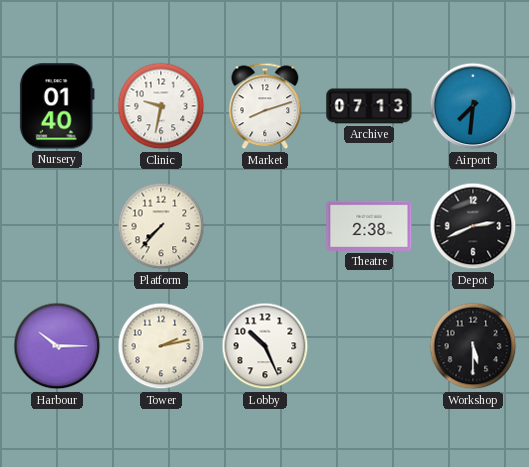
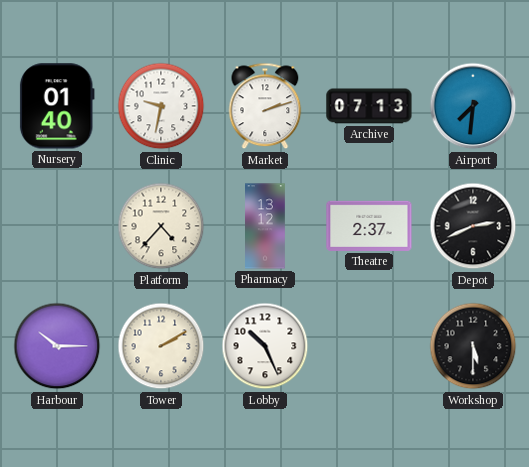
Market: 8:12 -> 2:12
Platform: 7:37 -> 4:37
Pharmacy: none -> 13:12
Theatre: 2:38 -> 2:37
Tower: 2:13 -> 2:10
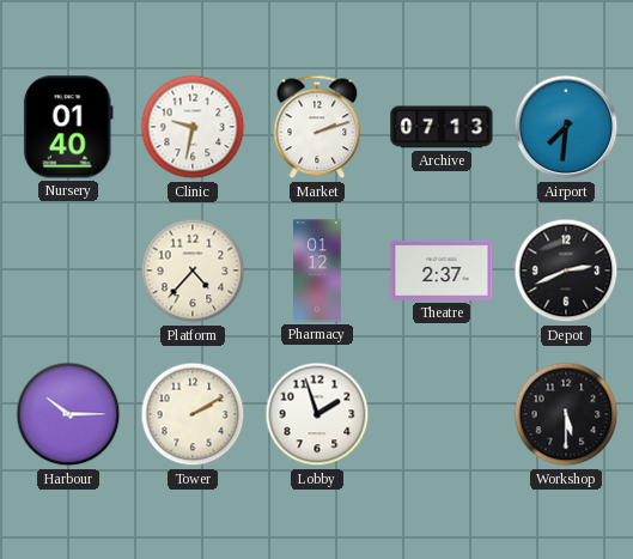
Pharmacy: 13:12 -> 01:12
Lobby: 10:26 -> 1:57
